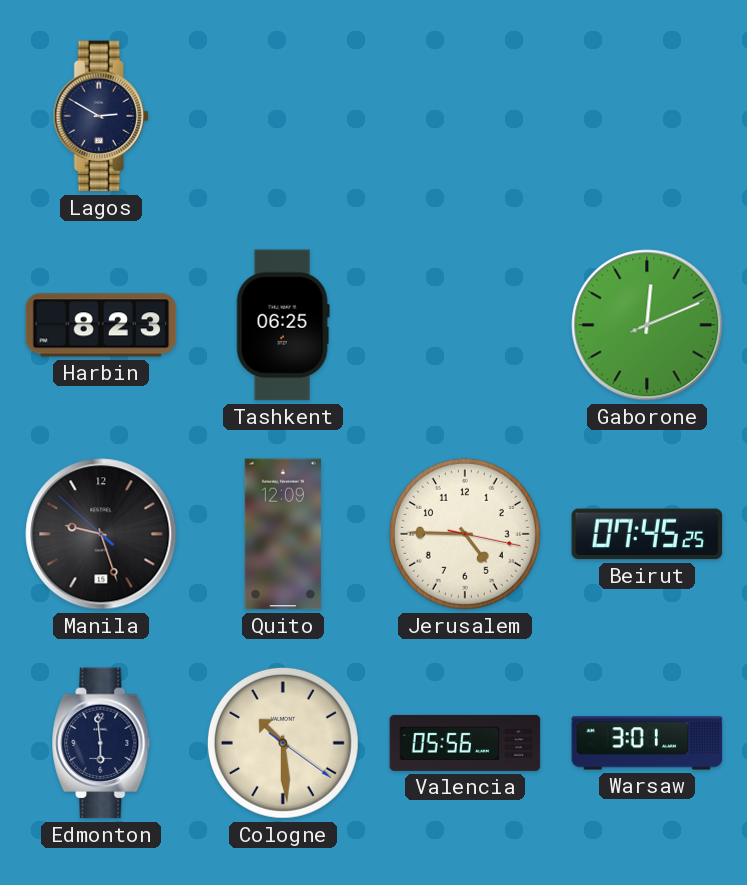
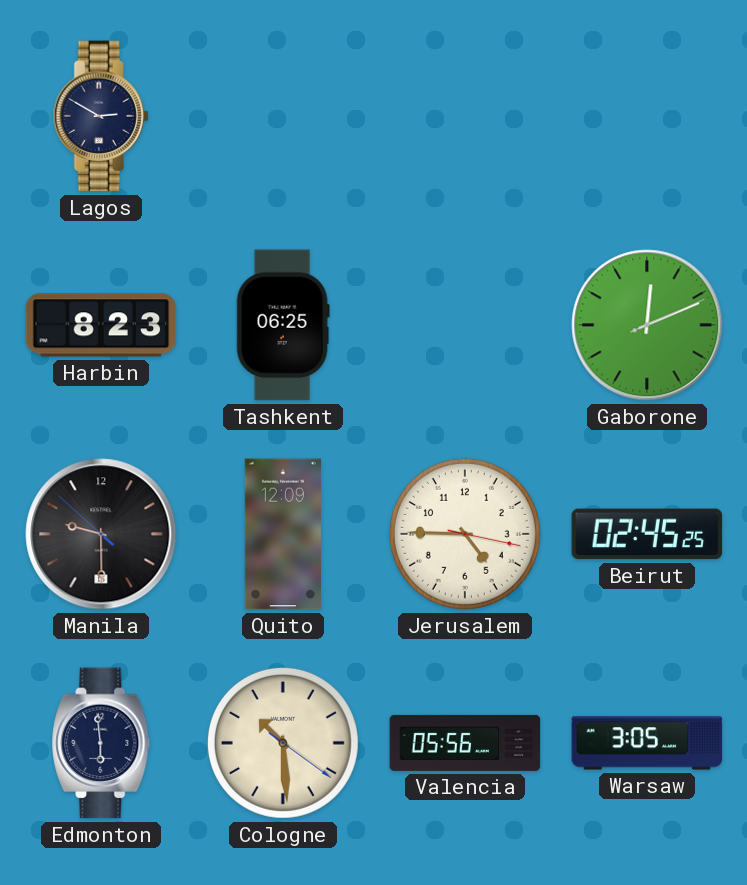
Manila: 9:26 -> 9:29
Beirut: 07:45 -> 02:45
Warsaw: 3:01 -> 3:05
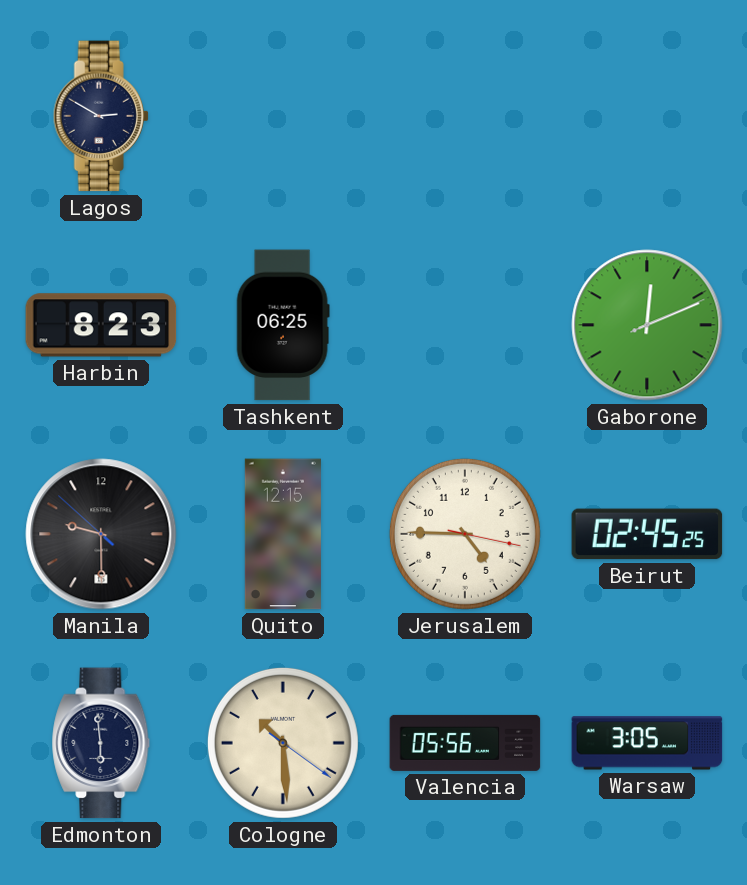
Quito: 12:09 -> 12:15
